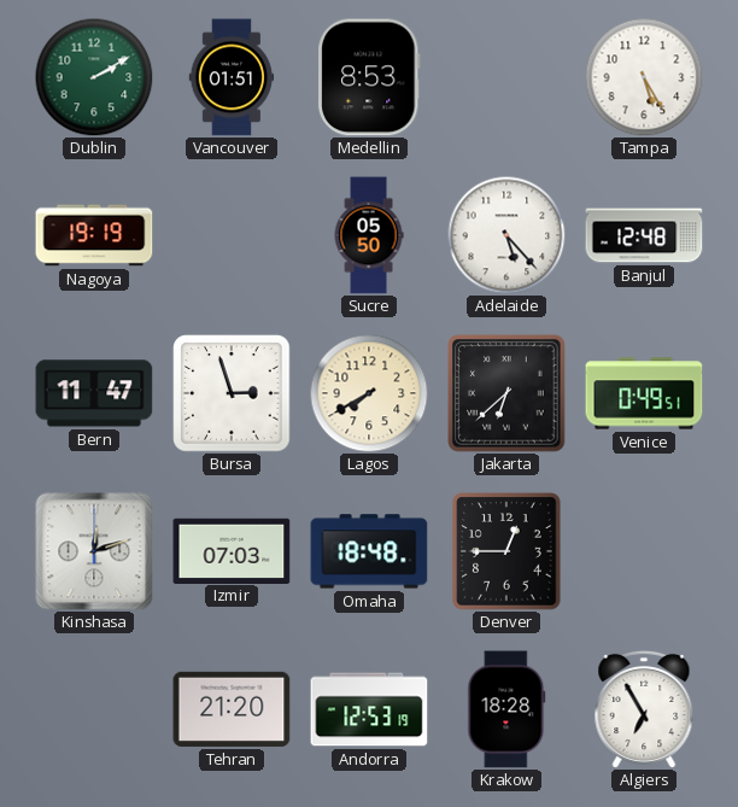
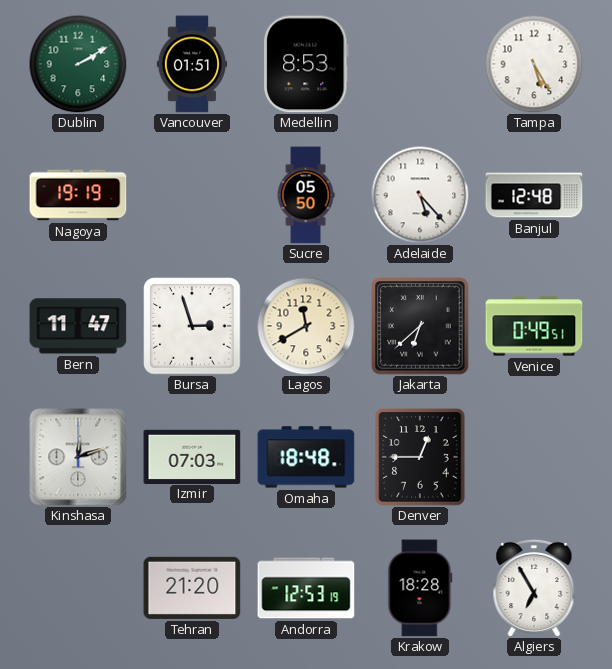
Lagos: 7:40 -> 11:40
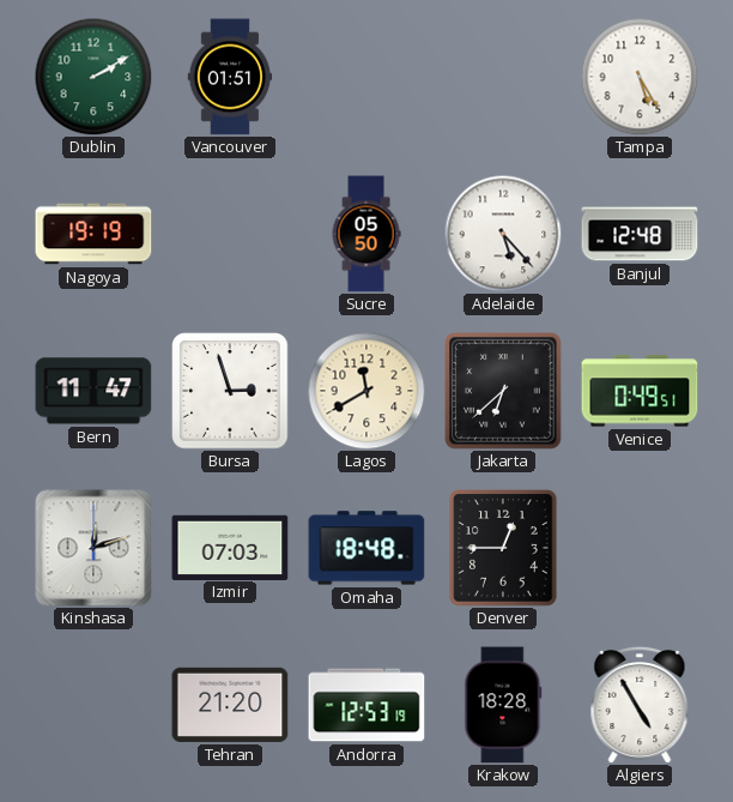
Medellin: 8:53 -> none
Algiers: 6:55 -> 4:55
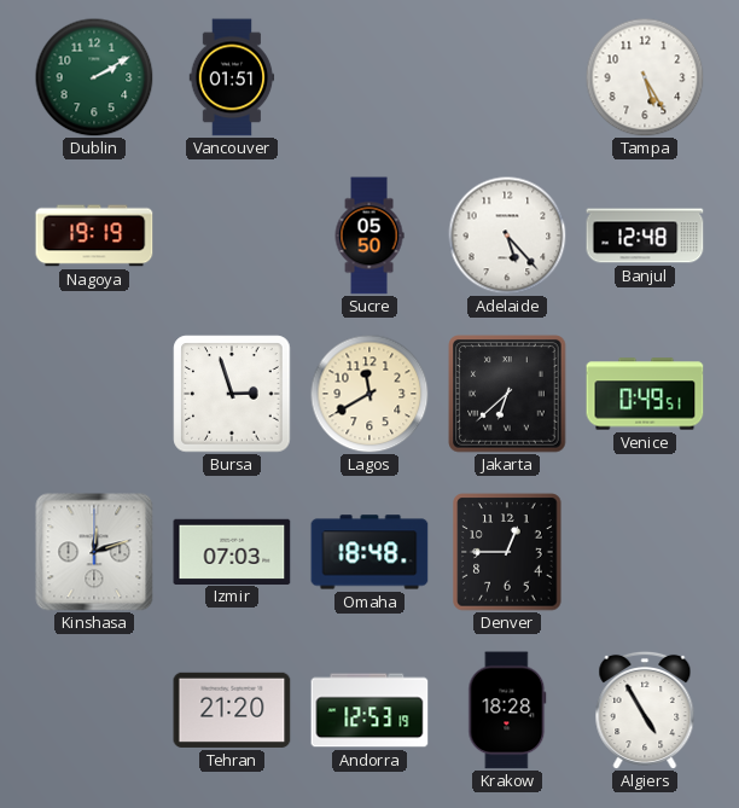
Bern: 11:47 -> none
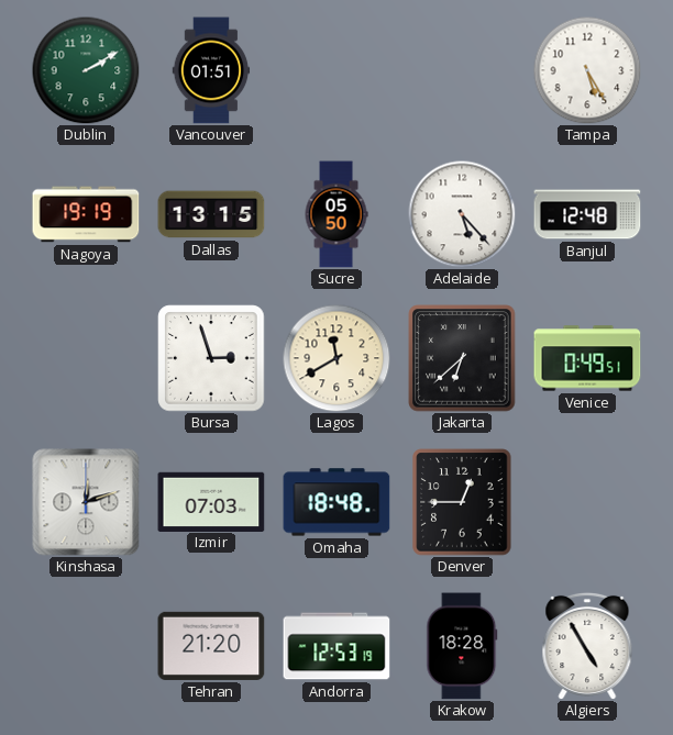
Dallas: none -> 13:15
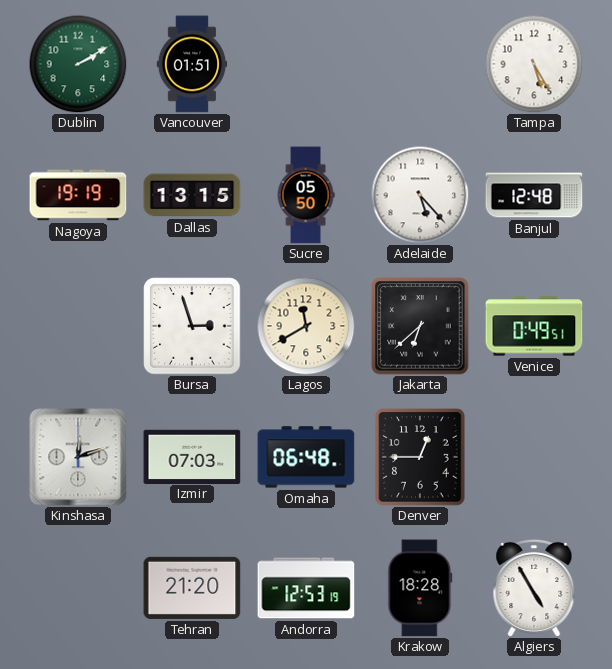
Omaha: 18:48 -> 06:48
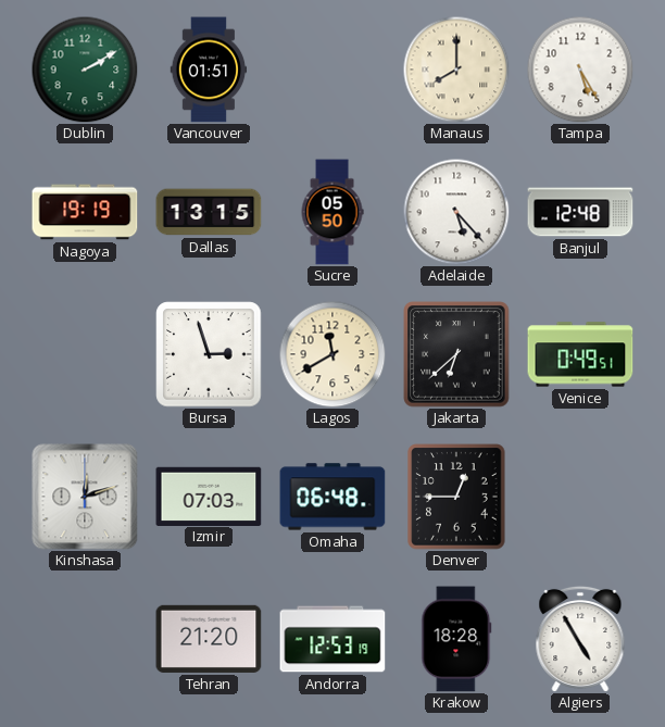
Manaus: none -> 8:00
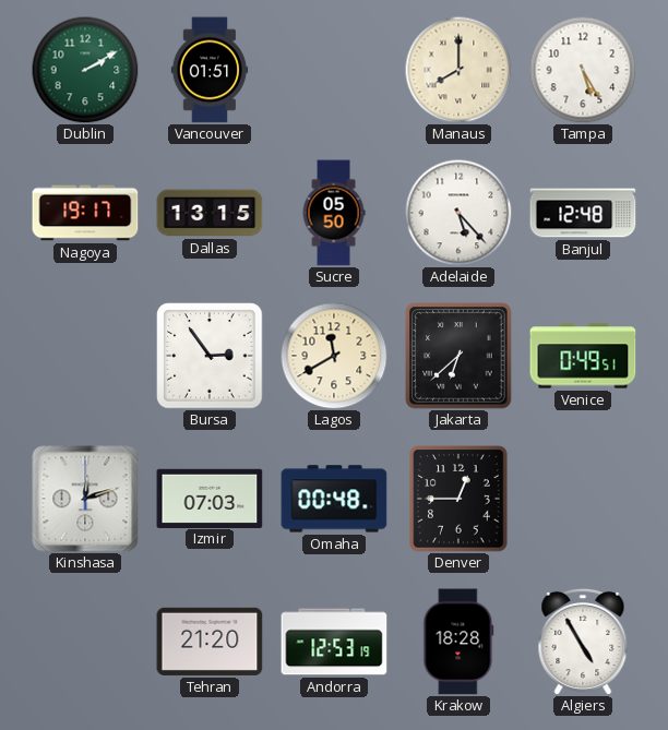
Nagoya: 19:19 -> 19:17
Bursa: 2:57 -> 2:54
Omaha: 06:48 -> 00:48
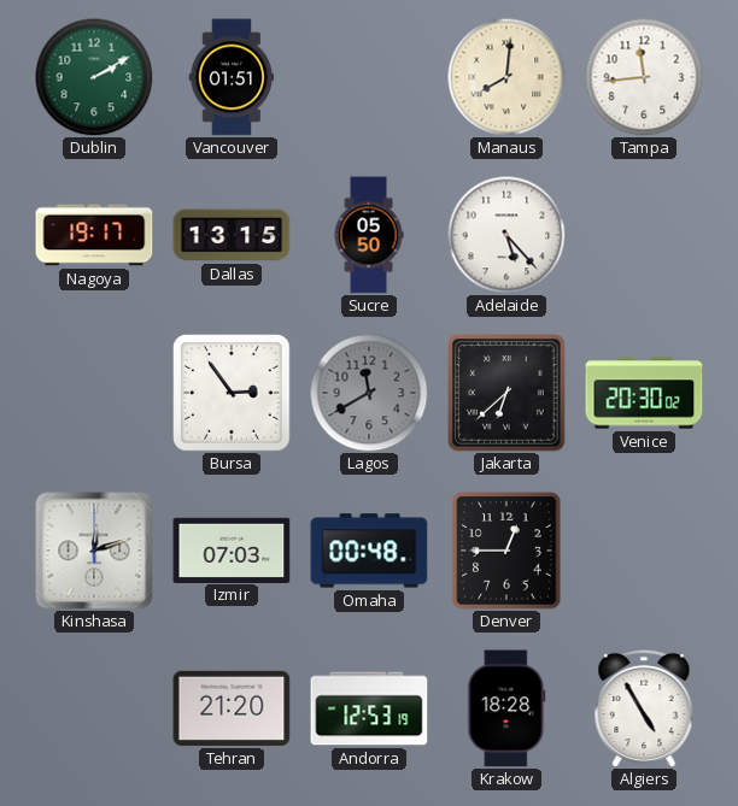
Manaus: 8:00 -> 8:01
Tampa: 5:25 -> 11:44
Banjul: 12:48 -> none
Lagos dial: cream -> grey
Venice: 0:49 -> 20:30
